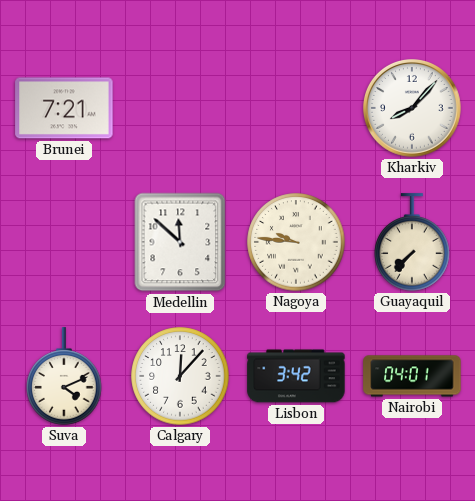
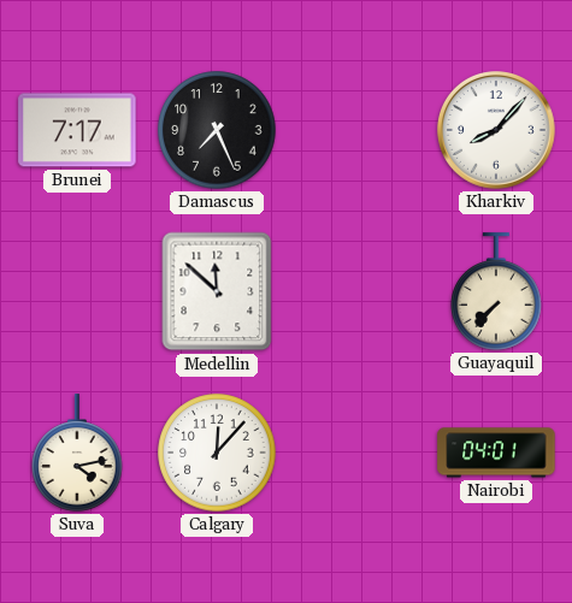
Brunei: 7:21 -> 7:17
Damascus: none -> 7:26
Nagoya: 9:46 -> none
Suva: 4:11 -> 4:13
Lisbon: 3:42 -> none
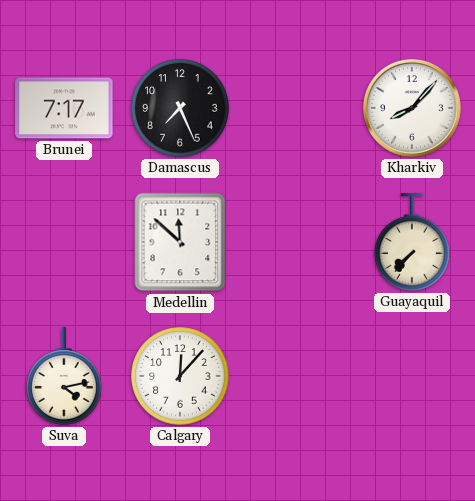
Nairobi: 04:01 -> none
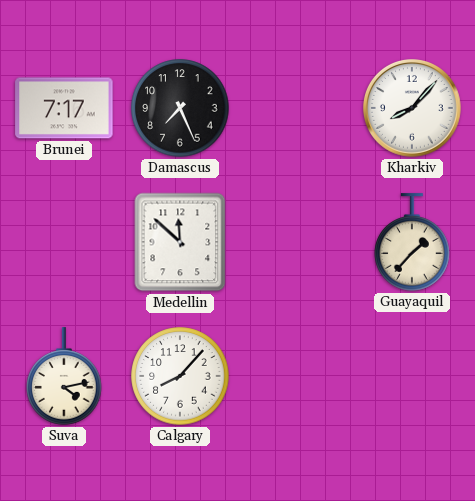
Guayaquil: 7:37 -> 1:37
Calgary: 12:07 -> 8:07
